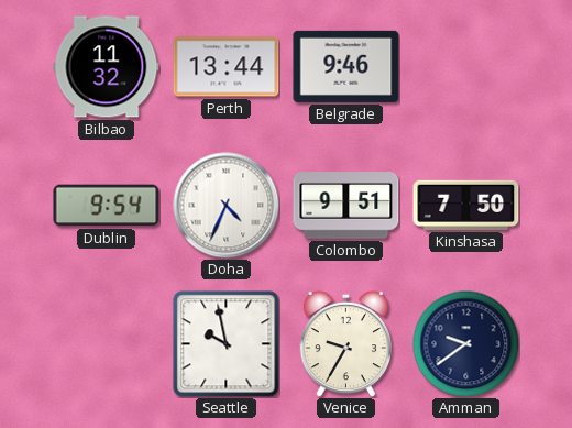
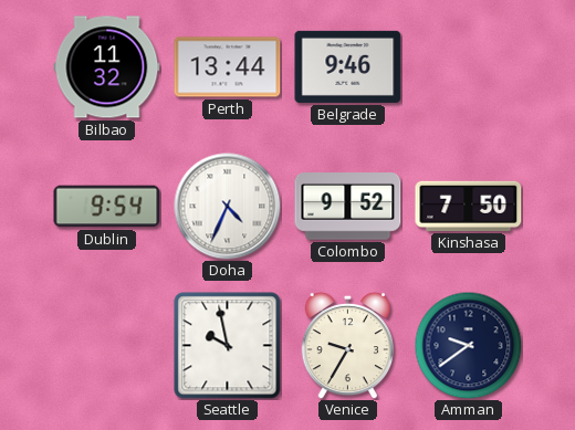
Colombo: 9:51 -> 9:52
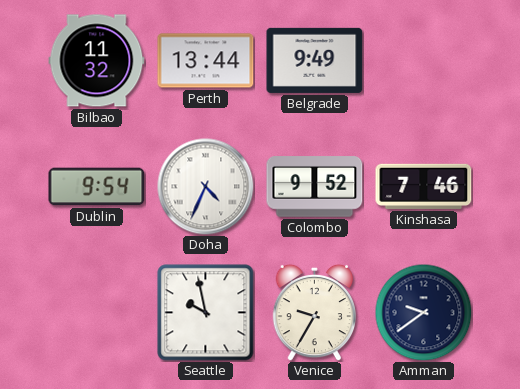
Belgrade: 9:46 -> 9:49
Kinshasa: 7:50 -> 7:46
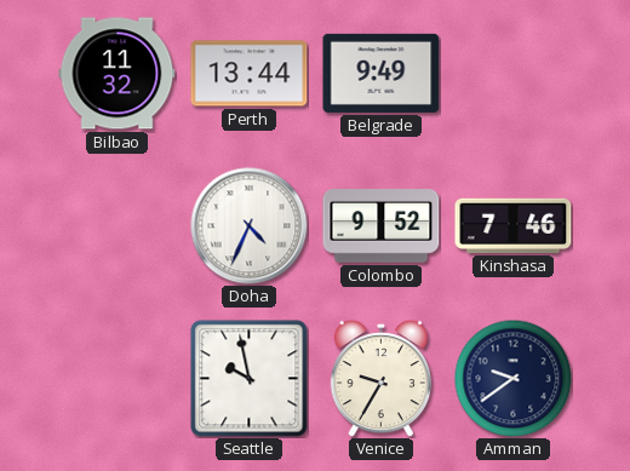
Dublin: 9:54 -> none
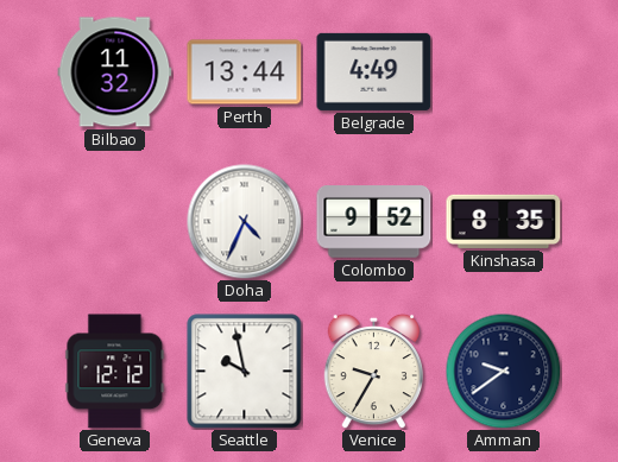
Belgrade: 9:49 -> 4:49
Kinshasa: 7:46 -> 8:35
Geneva: none -> 12:12
